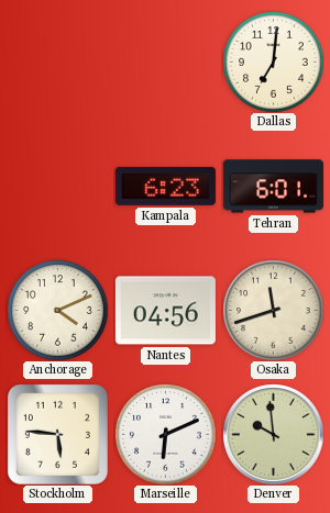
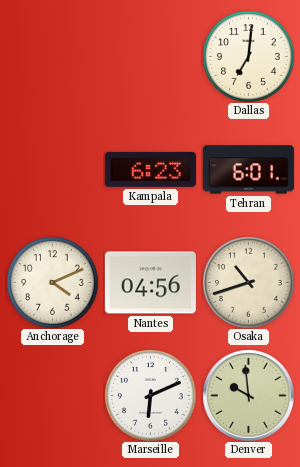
Osaka: 11:42 -> 10:42
Stockholm: 5:46 -> none
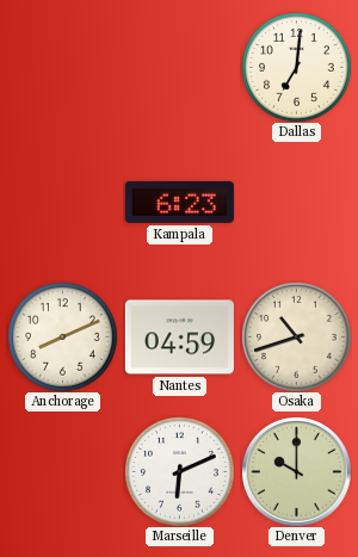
Tehran: 6:01 -> none
Anchorage: 4:11 -> 8:11
Nantes: 04:56 -> 04:59
Denver: 9:59 -> 10:00
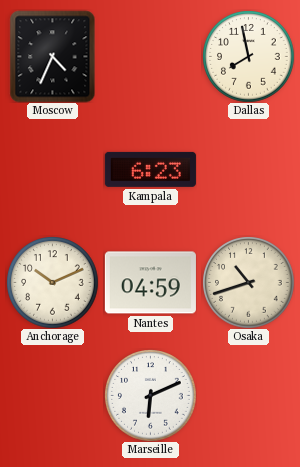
Moscow: none -> 4:34
Dallas: 7:01 -> 7:58
Anchorage: 8:11 -> 10:11
Denver: 10:00 -> none
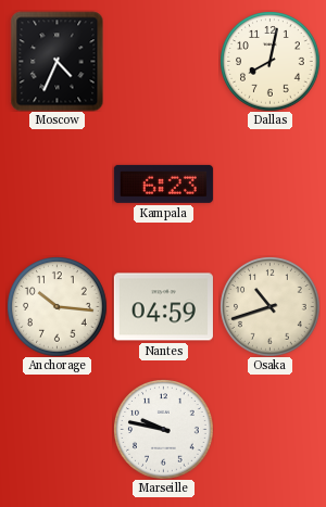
Dallas: 7:58 -> 8:02
Anchorage: 10:11 -> 10:16
Marseille: 6:11 -> 9:47
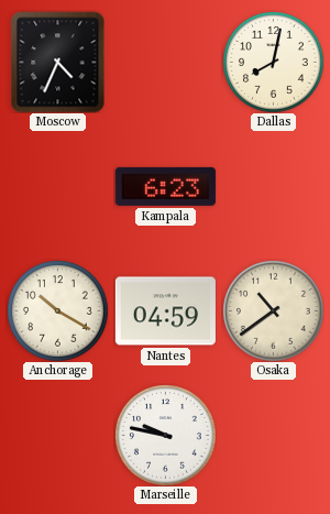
Anchorage: 10:16 -> 10:20
Osaka: 10:42 -> 10:39
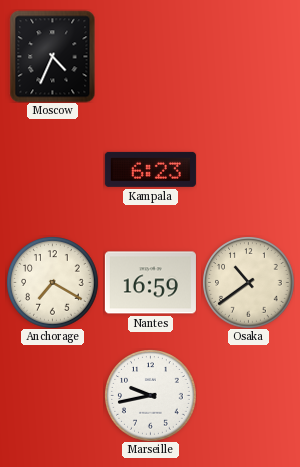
Dallas: 8:02 -> none
Anchorage: 10:20 -> 7:20
Nantes: 04:59 -> 16:59
Marseille: 9:47 -> 9:43
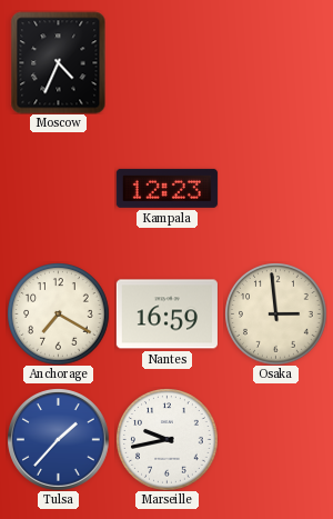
Kampala: 6:23 -> 12:23
Osaka: 10:39 -> 2:59
Tulsa: none -> 1:37
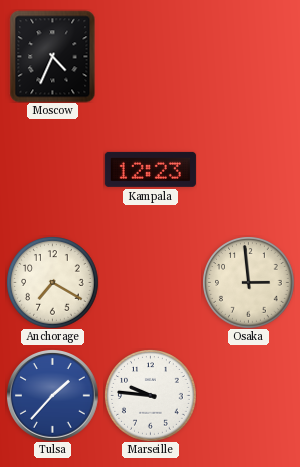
Nantes: 16:59 -> none
Marseille: 9:43 -> 9:46
